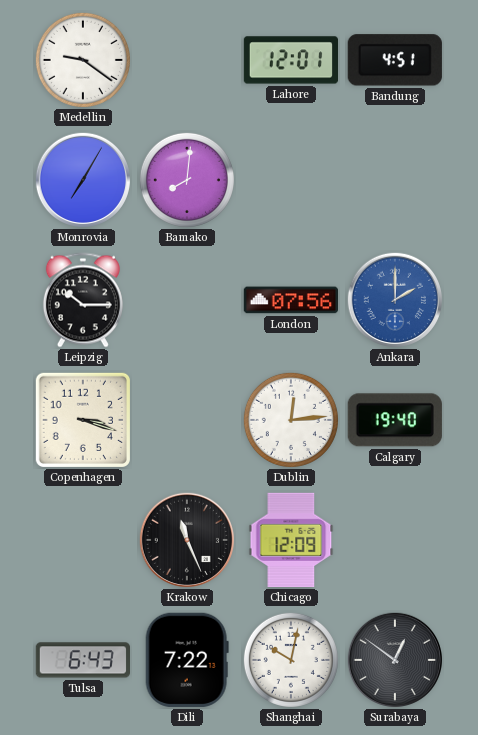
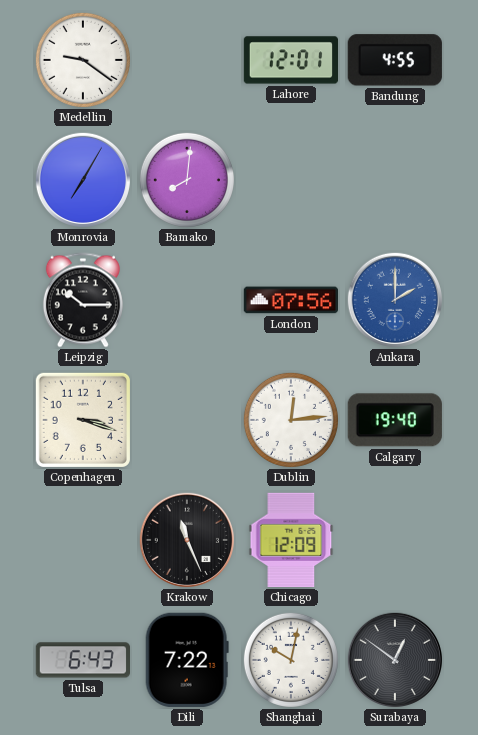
Bandung: 4:51 -> 4:55
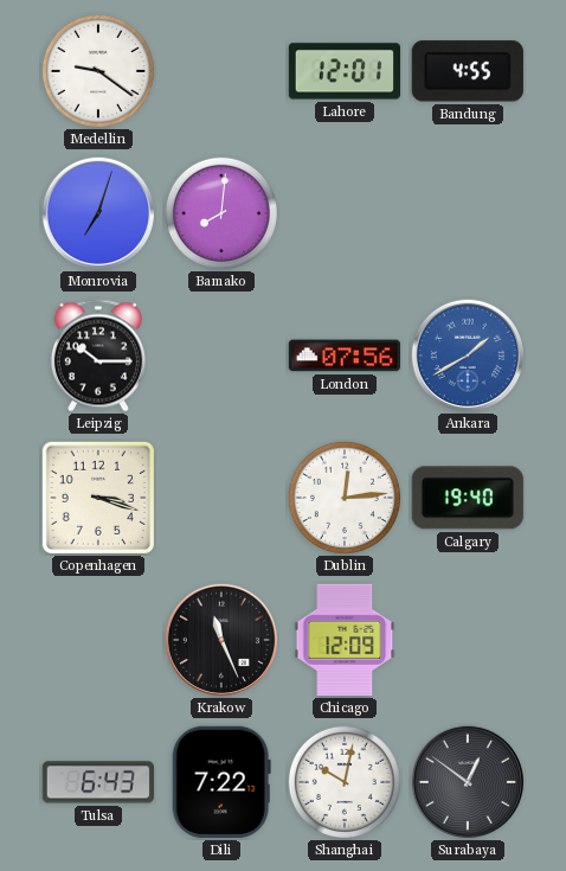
Monrovia: 7:05 -> 7:03
Ankara: 2:00 -> 1:40
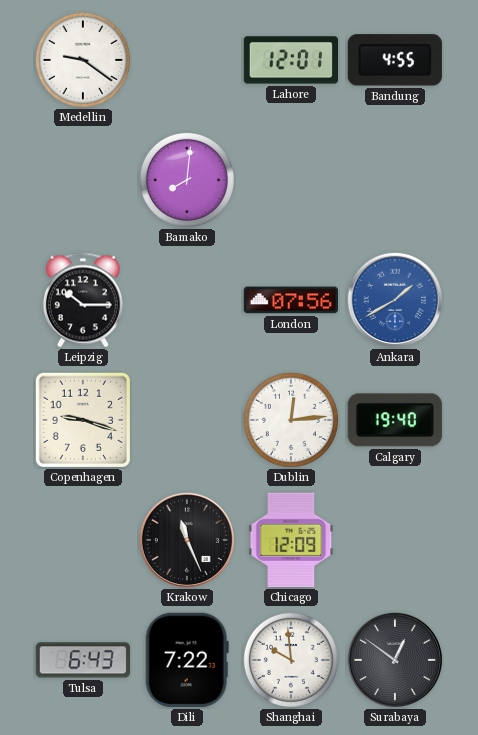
Monrovia: 7:03 -> none
Copenhagen: 3:18 -> 9:18
Shanghai: 10:02 -> 9:59
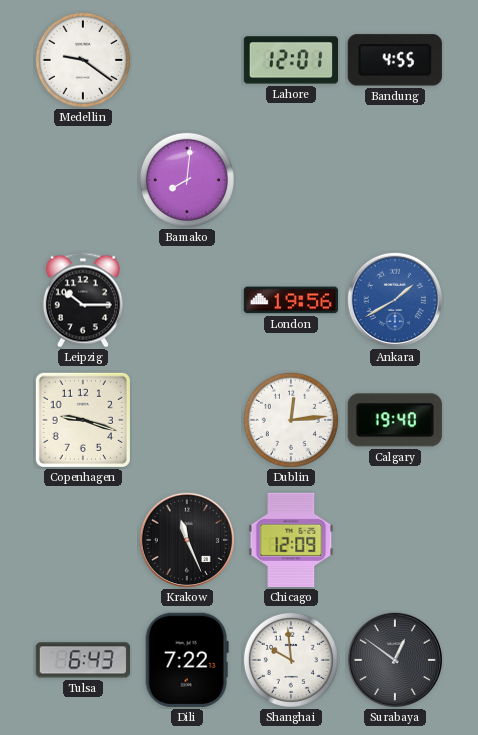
London: 07:56 -> 19:56
